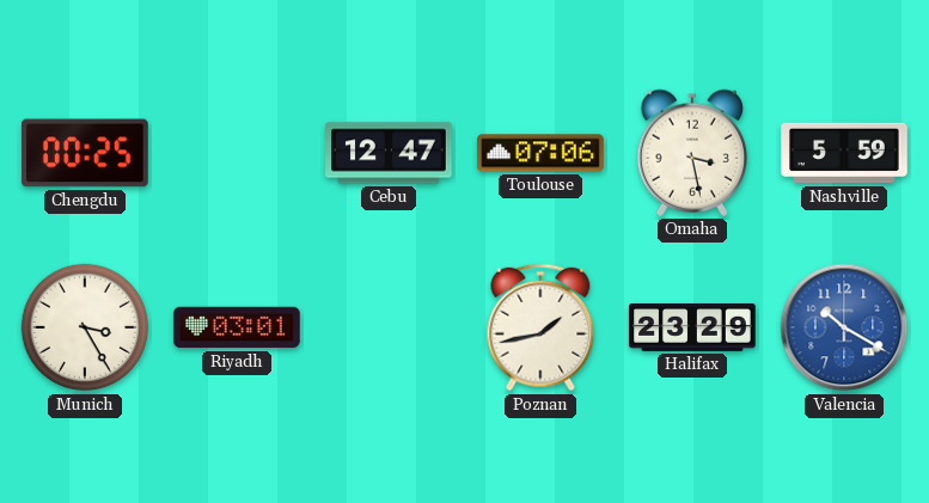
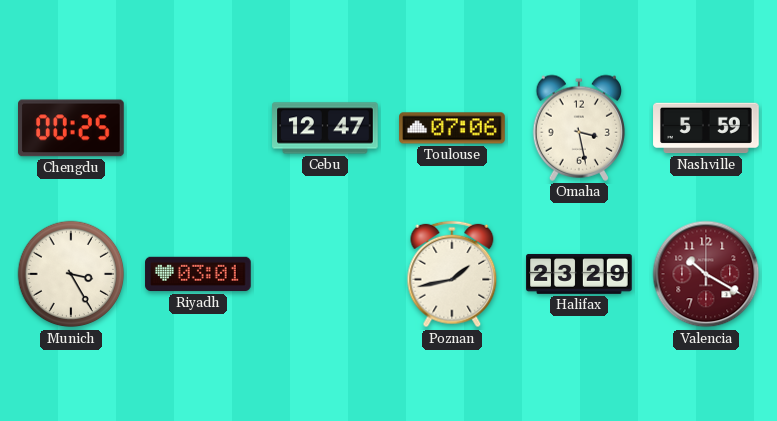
Valencia dial: blue -> burgundy
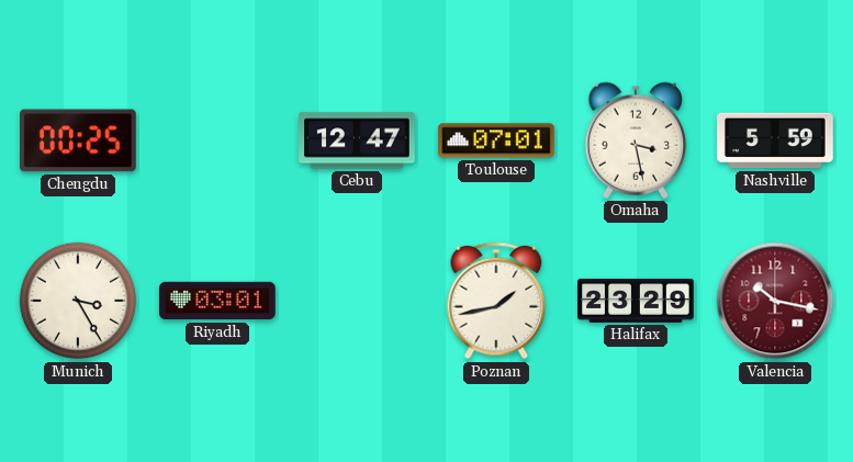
Toulouse: 07:06 -> 07:01
Valencia: 10:20 -> 10:17
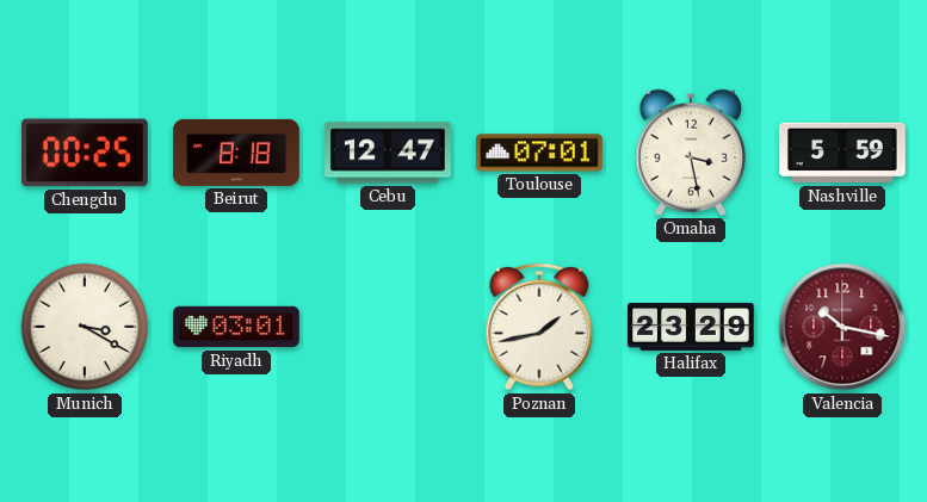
Beirut: none -> 8:18
Munich: 3:25 -> 3:20
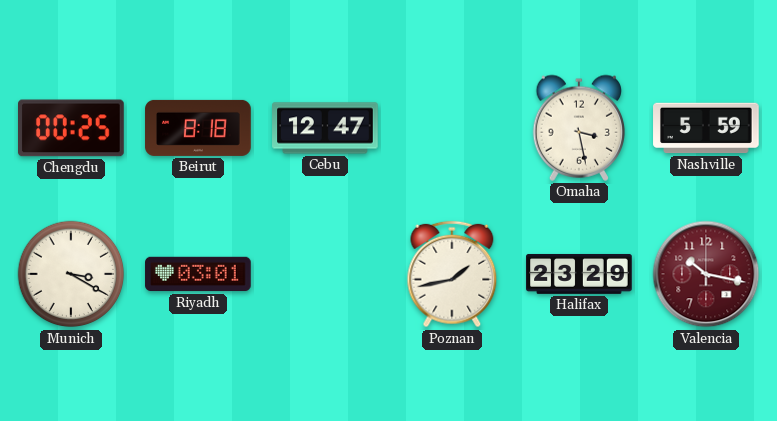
Toulouse: 07:01 -> none
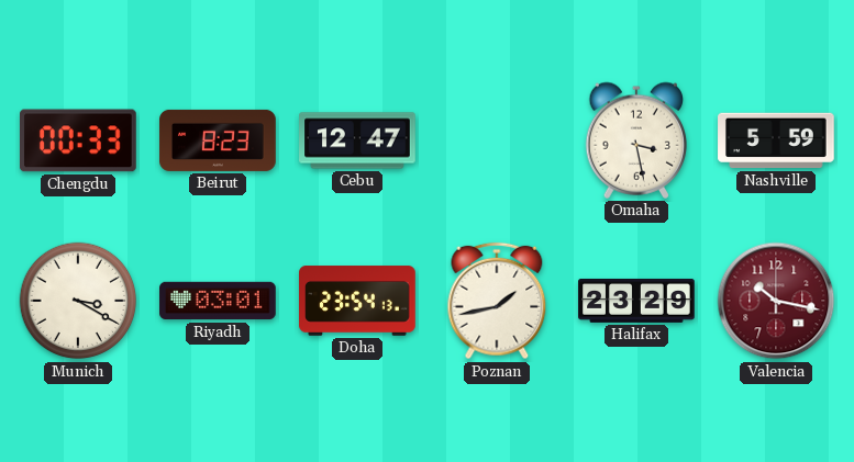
Chengdu: 00:25 -> 00:33
Beirut: 8:18 -> 8:23
Doha: none -> 23:54
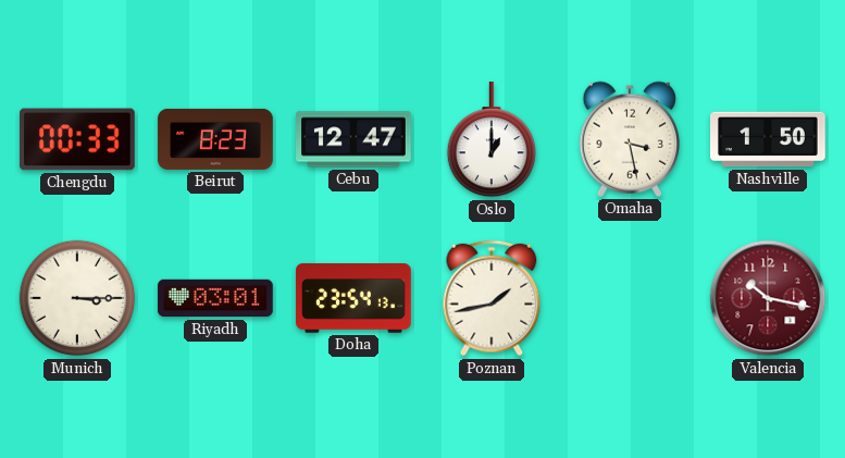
Oslo: none -> 1:00
Nashville: 5:59 -> 1:50
Munich: 3:20 -> 3:15
Halifax: 23:29 -> none
